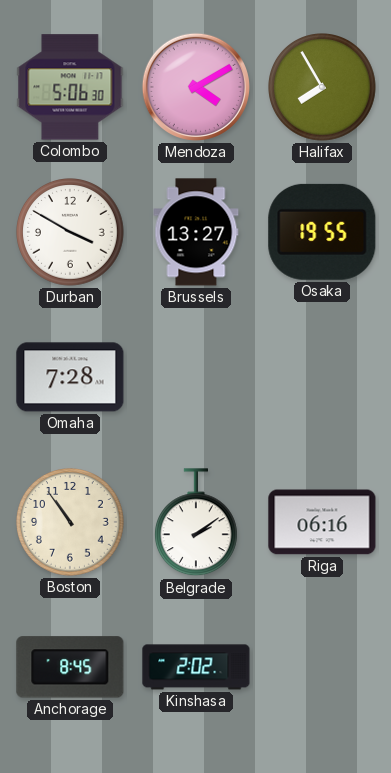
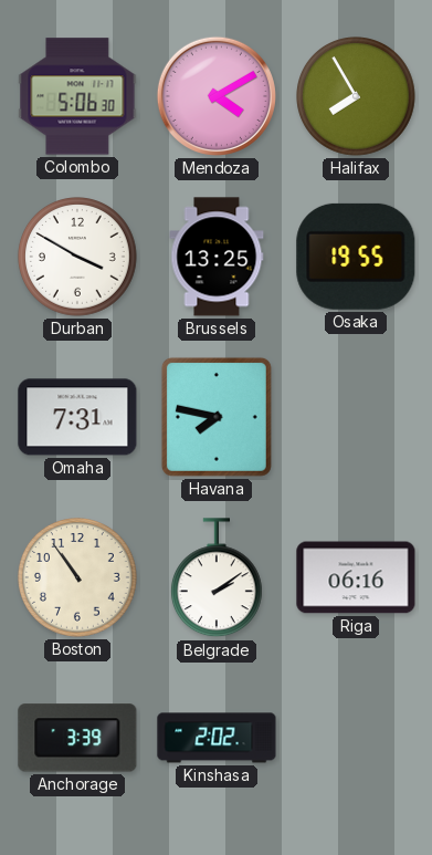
Brussels: 13:27 -> 13:25
Omaha: 7:28 -> 7:31
Havana: none -> 7:47
Anchorage: 8:45 -> 3:39
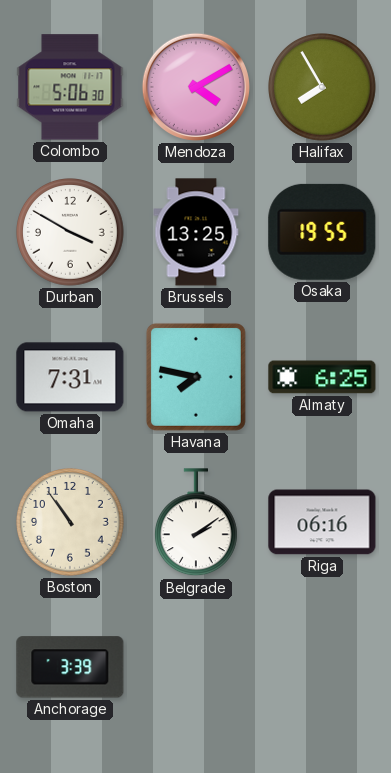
Almaty: none -> 6:25
Kinshasa: 2:02 -> none
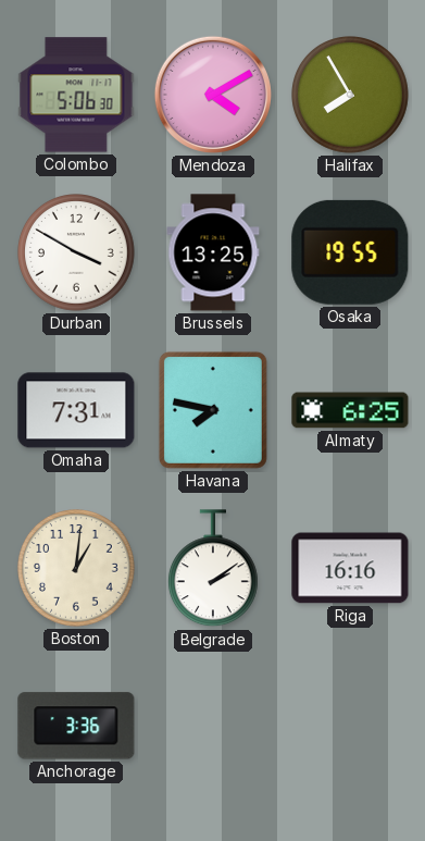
Boston: 10:54 -> 1:01
Riga: 06:16 -> 16:16
Anchorage: 3:39 -> 3:36
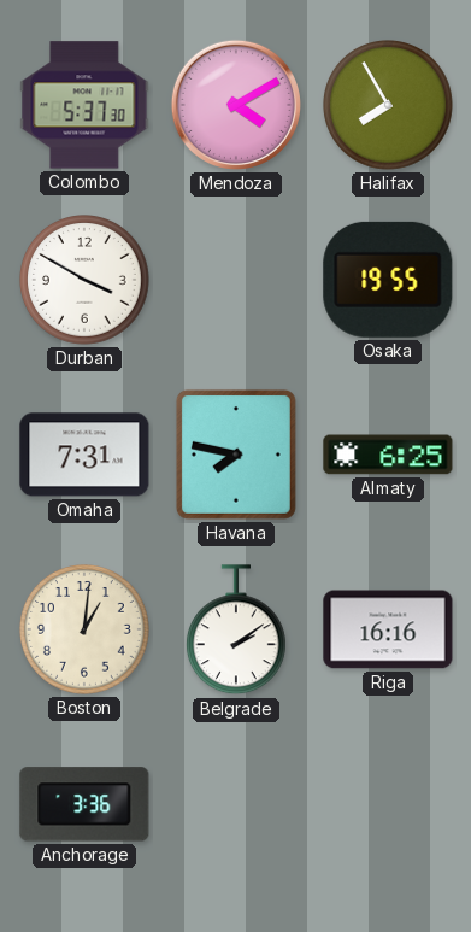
Colombo: 5:06 -> 5:37
Brussels: 13:25 -> none
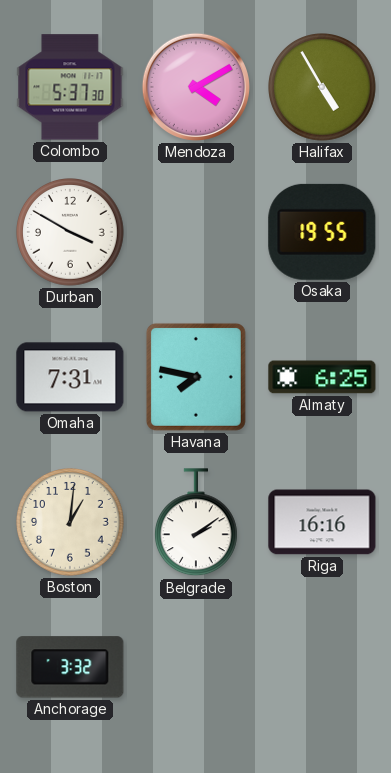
Halifax: 7:55 -> 4:55
Anchorage: 3:36 -> 3:32
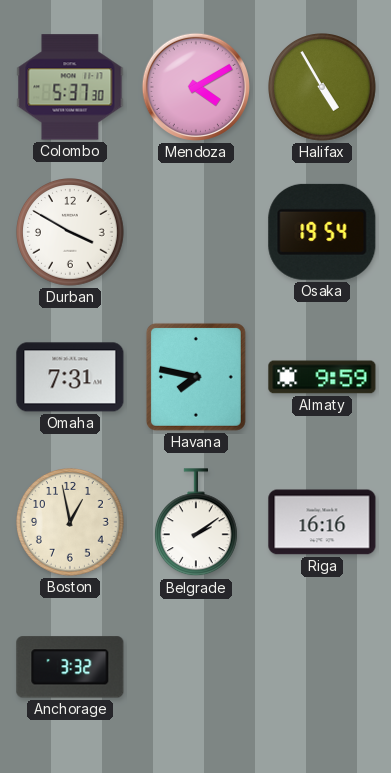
Osaka: 19:55 -> 19:54
Almaty: 6:25 -> 9:59
Boston: 1:01 -> 12:58
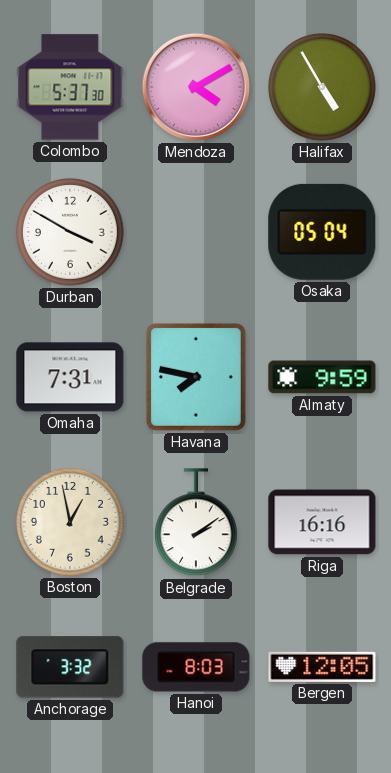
Osaka: 19:54 -> 05:04
Hanoi: none -> 8:03
Bergen: none -> 12:05
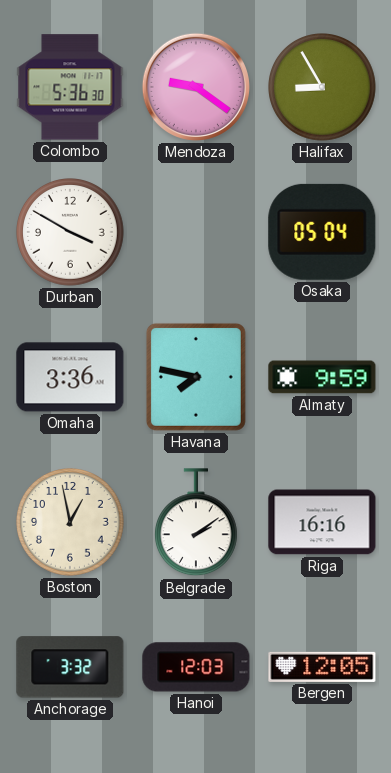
Colombo: 5:37 -> 5:36
Mendoza: 4:10 -> 9:21
Halifax: 4:55 -> 8:55
Omaha: 7:31 -> 3:36
Hanoi: 8:03 -> 12:03
